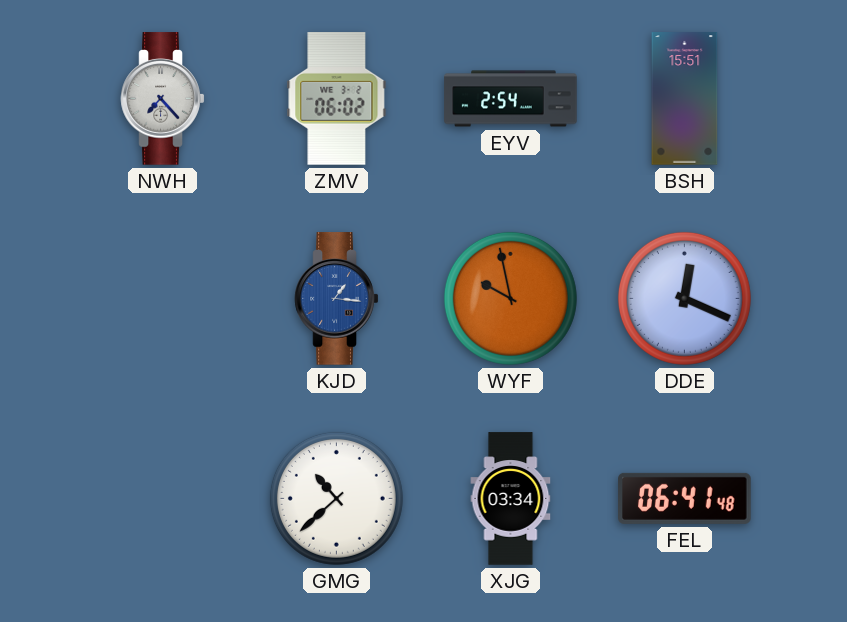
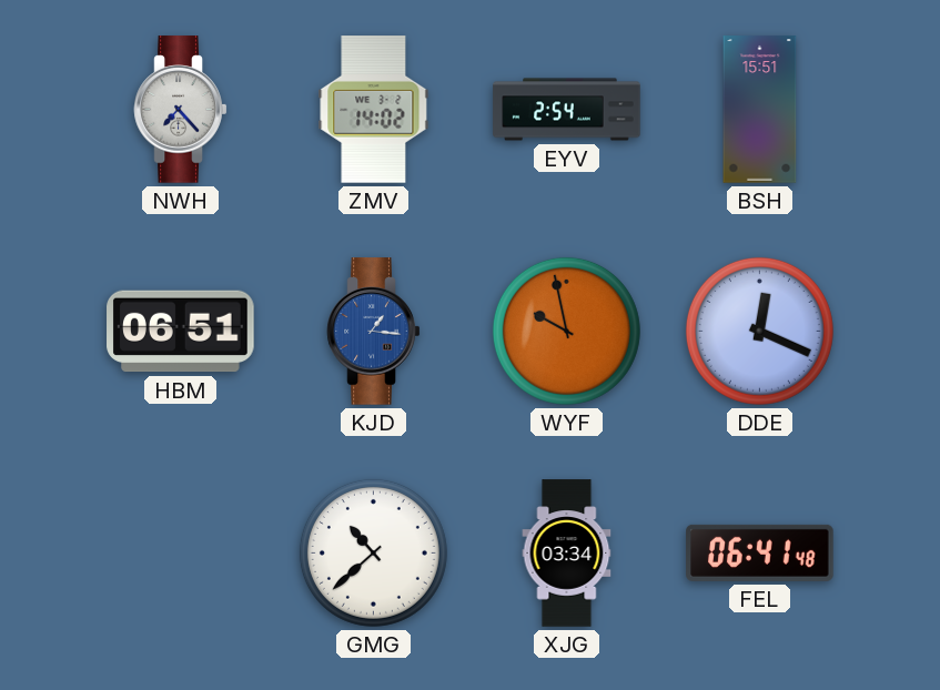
ZMV: 06:02 -> 14:02
HBM: none -> 06:51
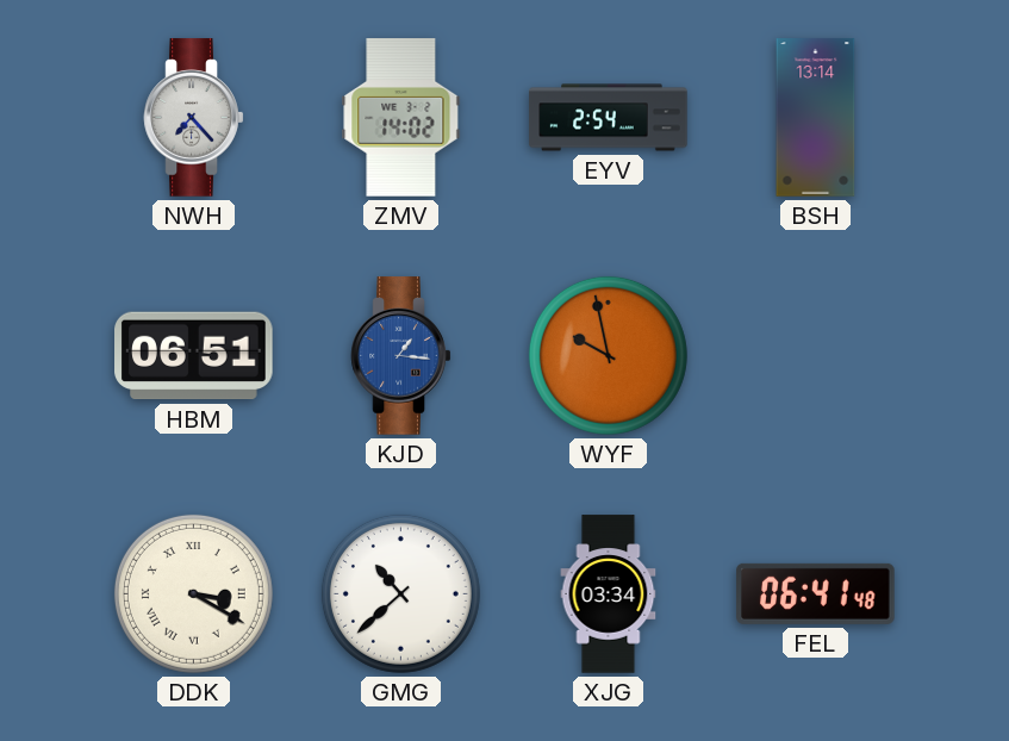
BSH: 15:51 -> 13:14
DDE: 12:19 -> none
DDK: none -> 3:20
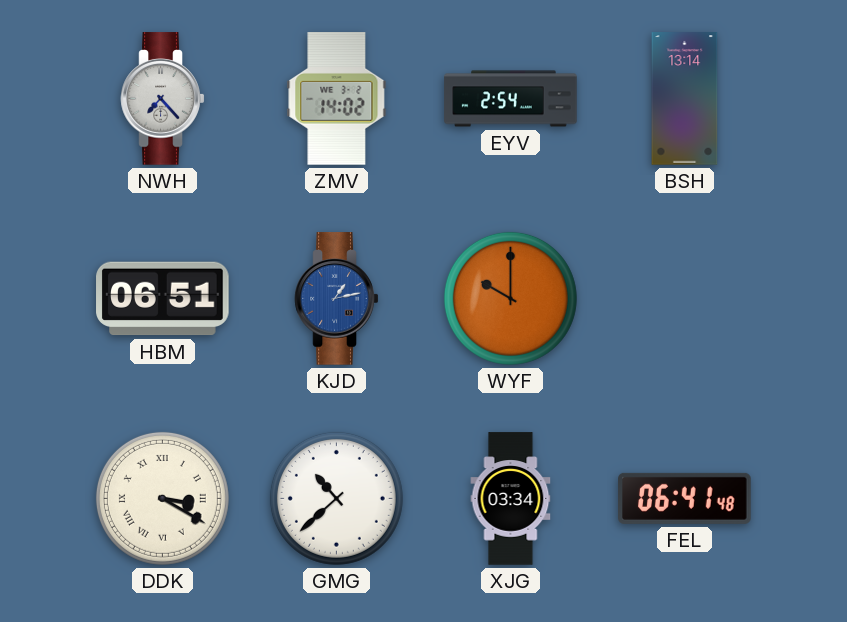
KJD: 1:16 -> 1:13
WYF: 9:58 -> 10:00
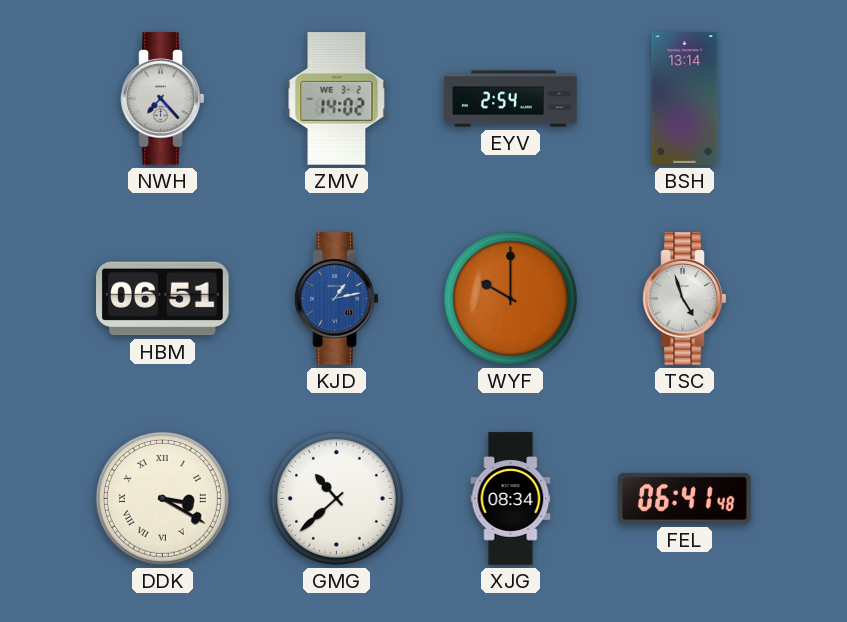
TSC: none -> 4:57
XJG: 03:34 -> 08:34
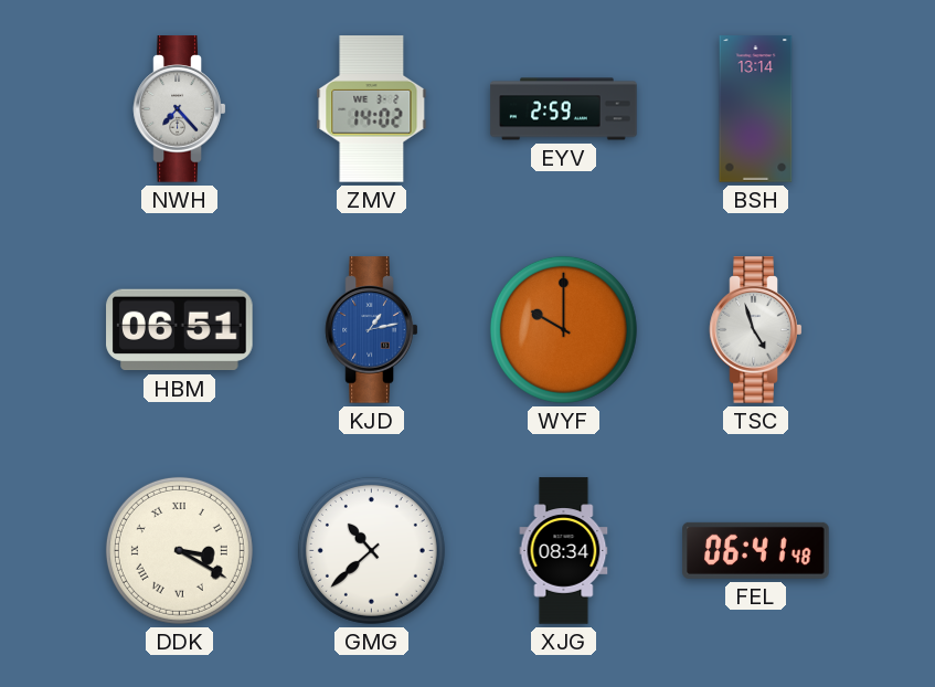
EYV: 2:54 -> 2:59
